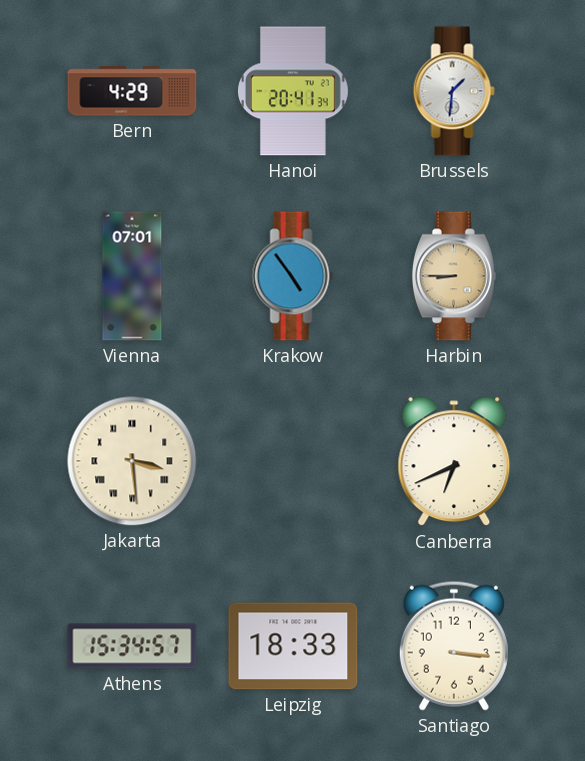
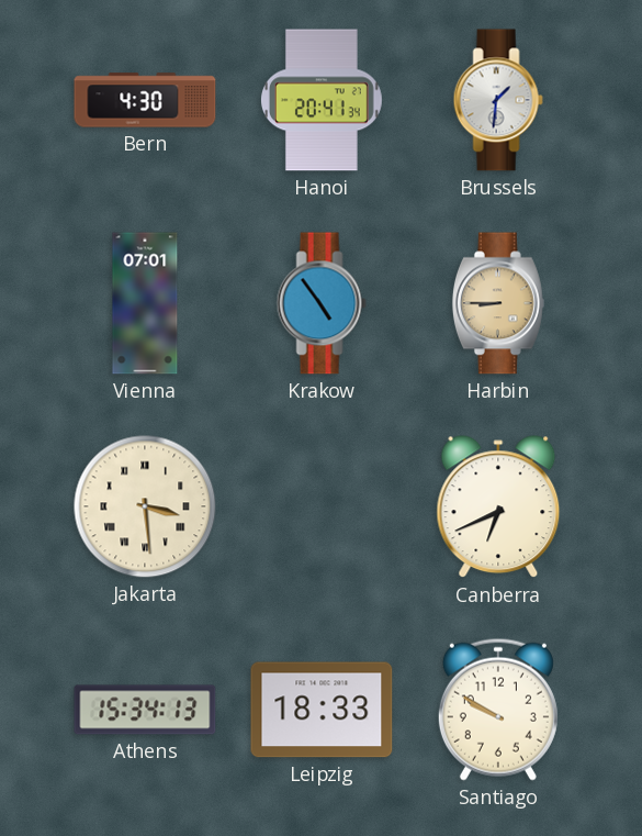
Bern: 4:29 -> 4:30
Athens: 15:34:57 -> 15:34:13
Santiago: 3:16 -> 9:50
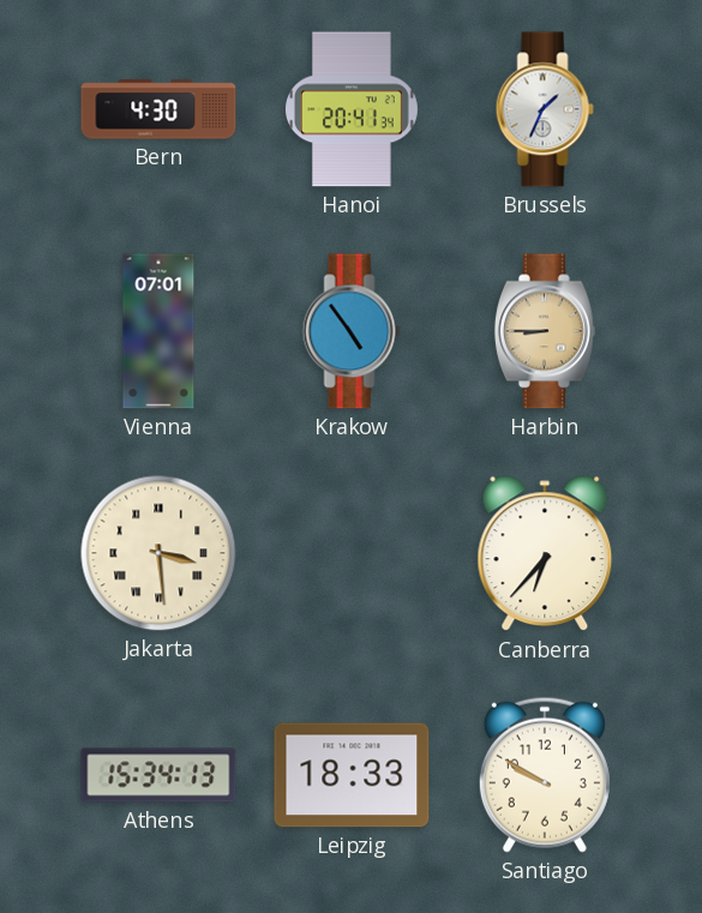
Brussels: 1:31 -> 1:34
Canberra: 6:41 -> 6:37
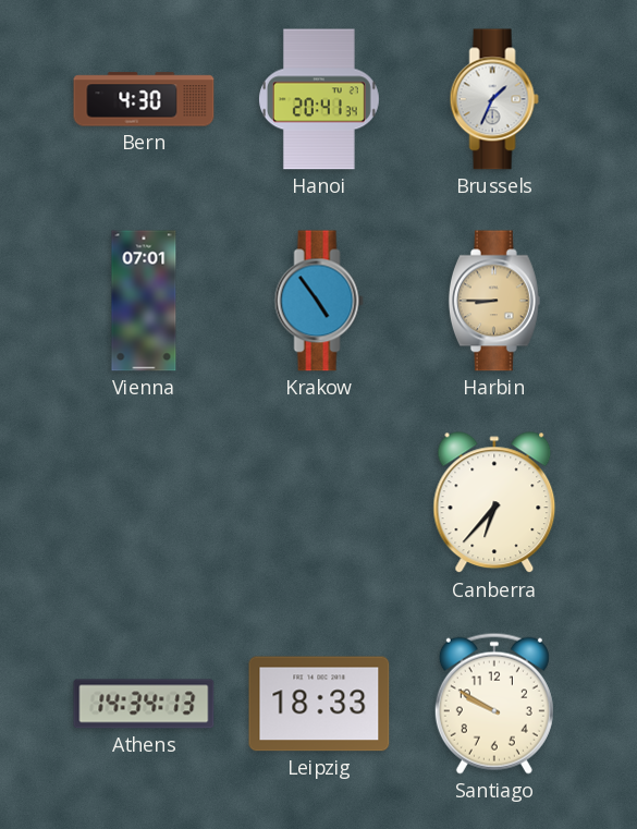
Jakarta: 3:29 -> none
Athens: 15:34 -> 14:34
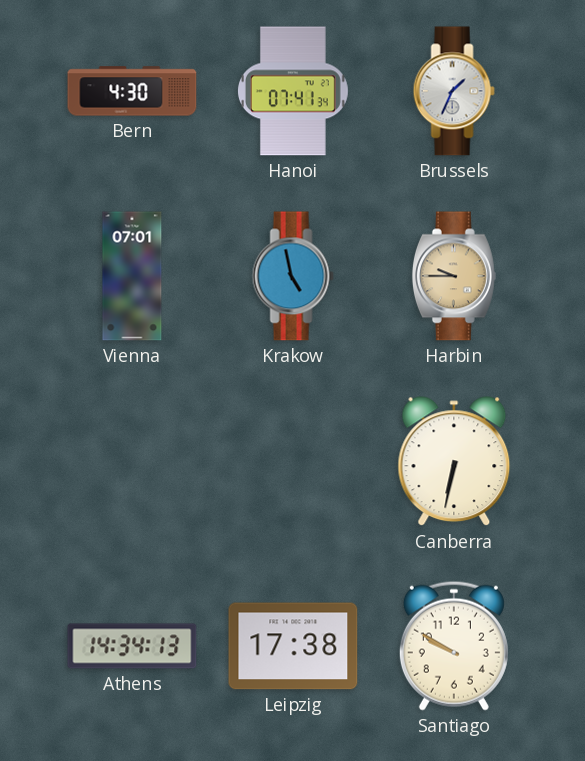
Hanoi: 20:41 -> 07:41
Krakow: 4:54 -> 4:58
Harbin: 8:45 -> 9:45
Canberra: 6:37 -> 6:32
Leipzig: 18:33 -> 17:38
